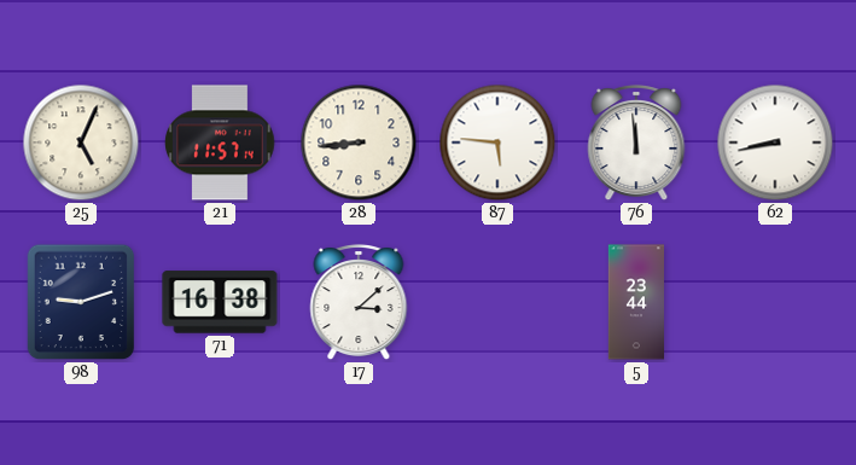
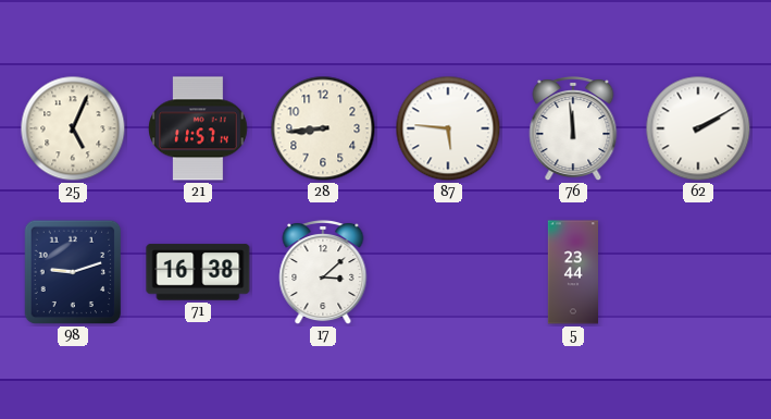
62: 8:43 -> 2:10
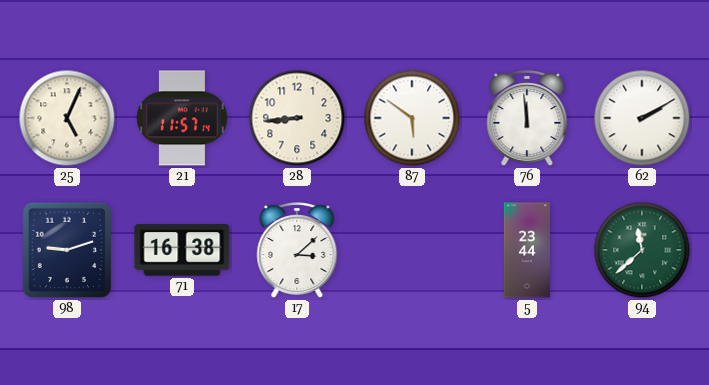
87: 5:46 -> 5:51
94: none -> 11:38
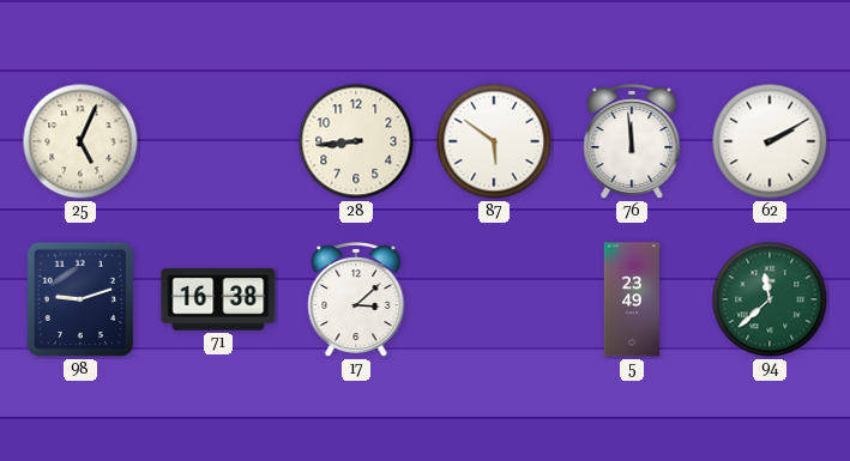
21: 11:57 -> none
5: 23:44 -> 23:49
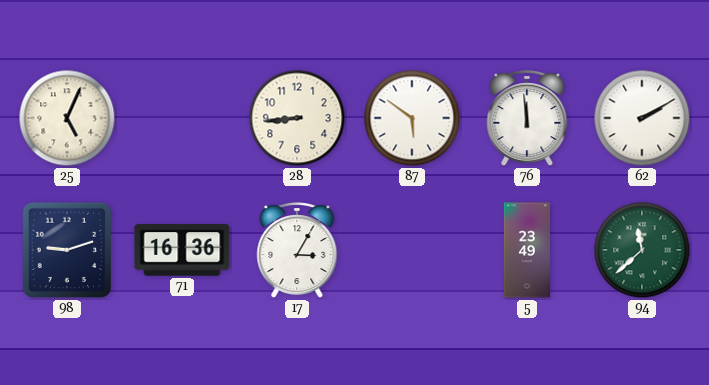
71: 16:38 -> 16:36
17: 3:08 -> 3:05
